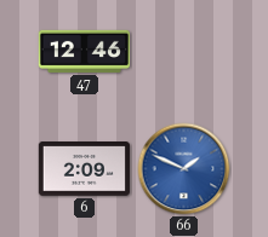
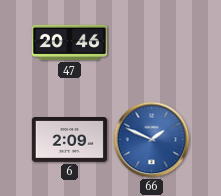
47: 12:46 -> 20:46
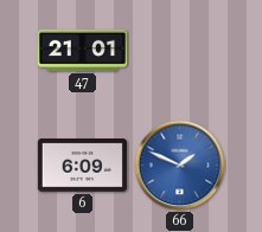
47: 20:46 -> 21:01
6: 2:09 -> 6:09
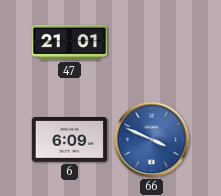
66: 1:49 -> 3:49
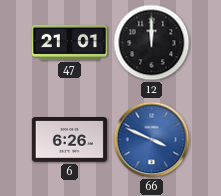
12: none -> 12:00
6: 6:09 -> 6:26
